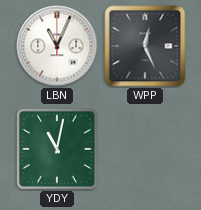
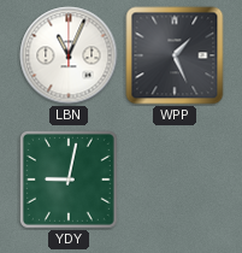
WPP: 12:26 -> 1:26
YDY: 11:02 -> 9:02
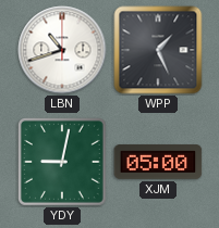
LBN: 11:04 -> 10:42
XJM: none -> 05:00
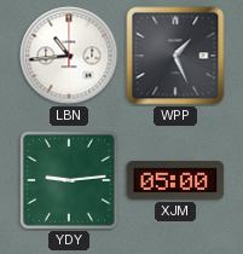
LBN: 10:42 -> 10:44
YDY: 9:02 -> 9:14
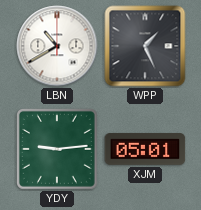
LBN: 10:44 -> 10:40
XJM: 05:00 -> 05:01
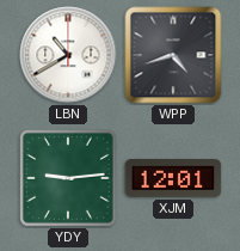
WPP: 1:26 -> 4:42
XJM: 05:01 -> 12:01
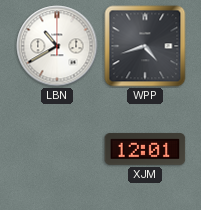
YDY: 9:14 -> none
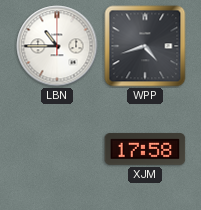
LBN: 10:40 -> 10:45
XJM: 12:01 -> 17:58
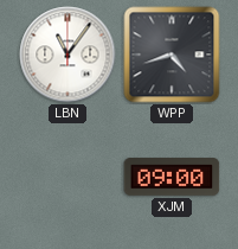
LBN: 10:45 -> 11:06
XJM: 17:58 -> 09:00
